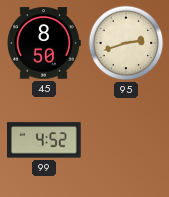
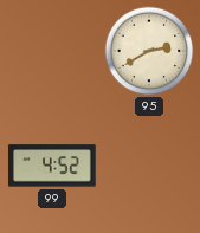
45: 8:50 -> none
95: 2:42 -> 2:40
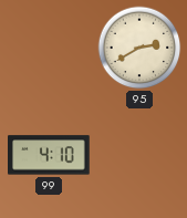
99: 4:52 -> 4:10
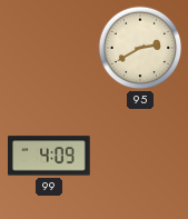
99: 4:10 -> 4:09
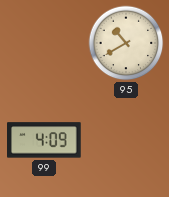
95: 2:40 -> 10:40
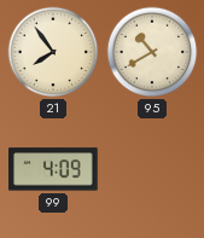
21: none -> 7:54
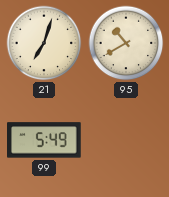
21: 7:54 -> 7:03
99: 4:09 -> 5:49
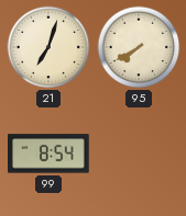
95: 10:40 -> 7:40
99: 5:49 -> 8:54
